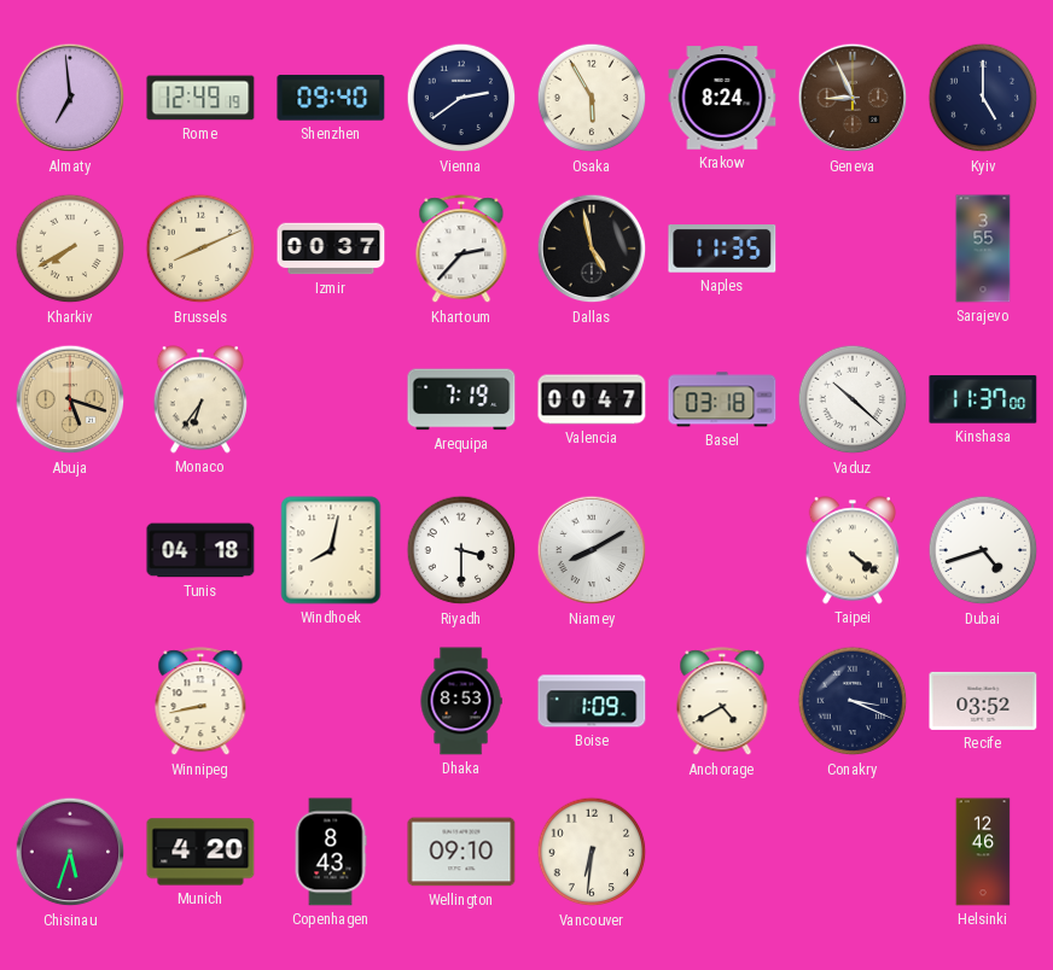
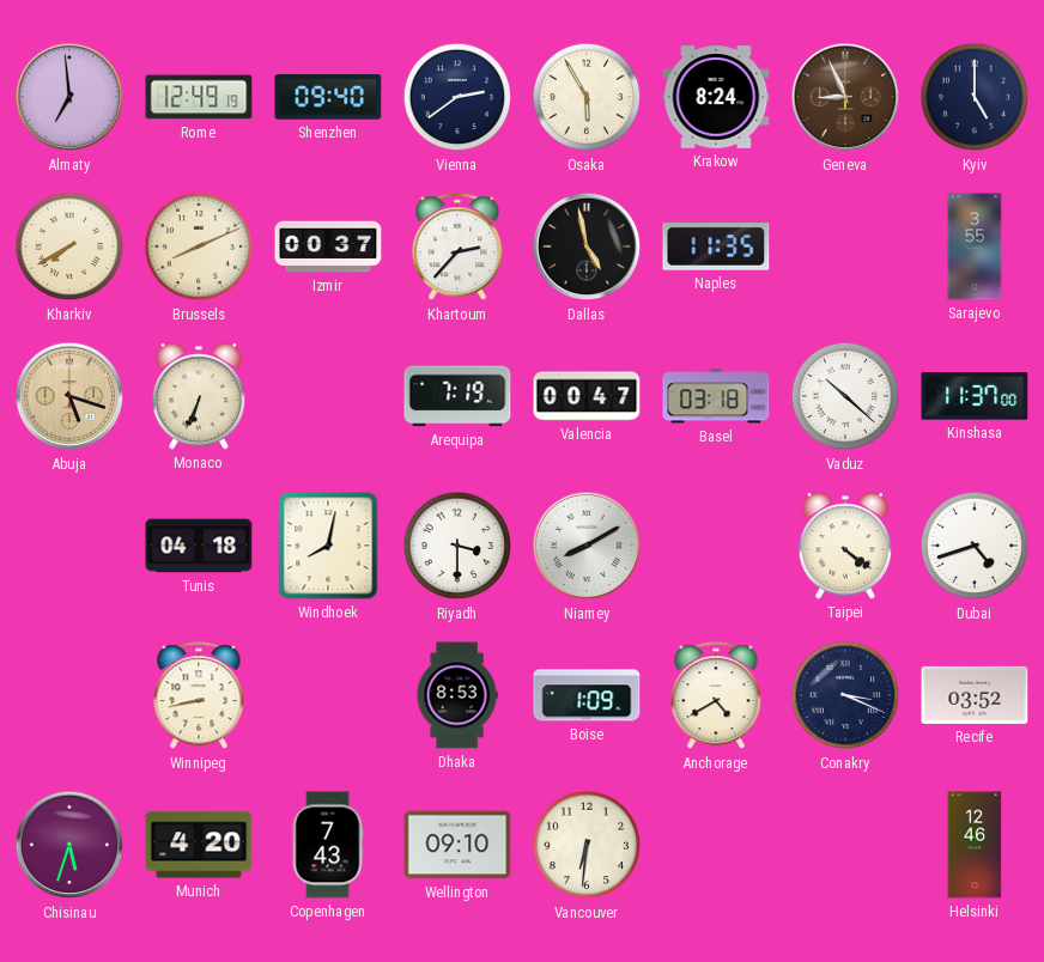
Monaco: 6:36 -> 6:34
Copenhagen: 8:43 -> 7:43
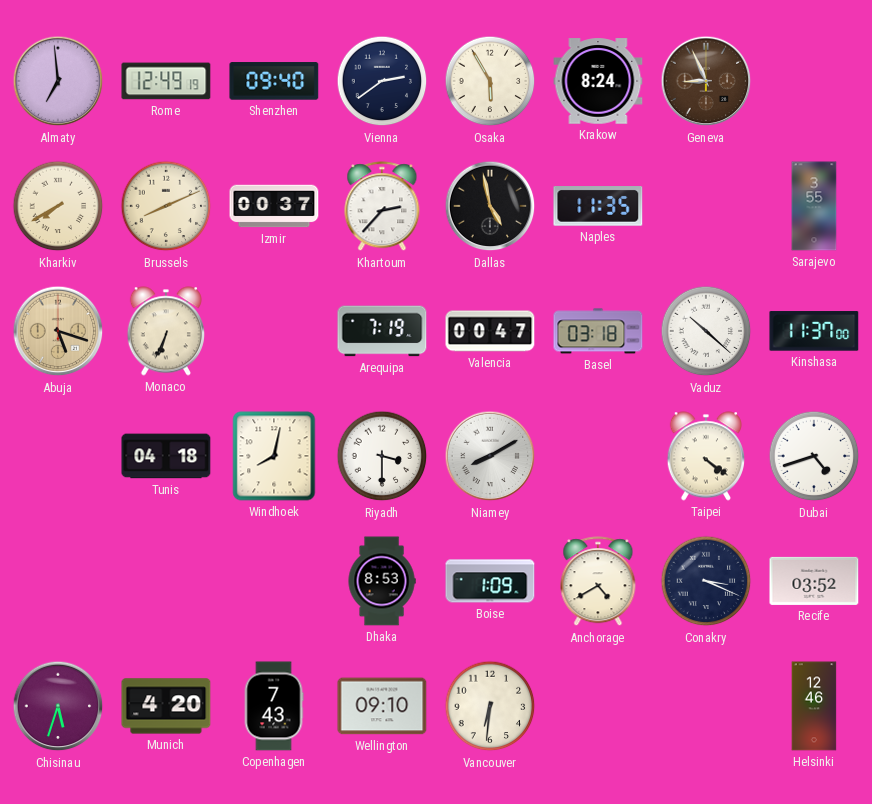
Kyiv: 5:00 -> none
Winnipeg: 8:43 -> none
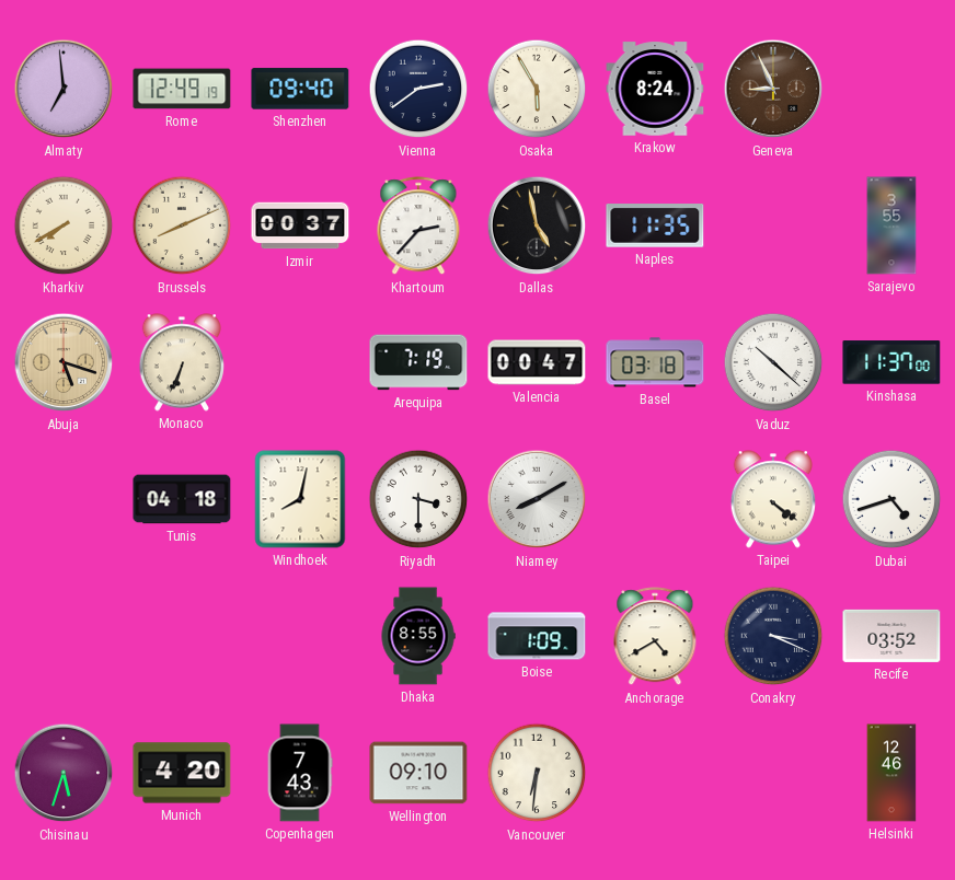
Dhaka: 8:53 -> 8:55
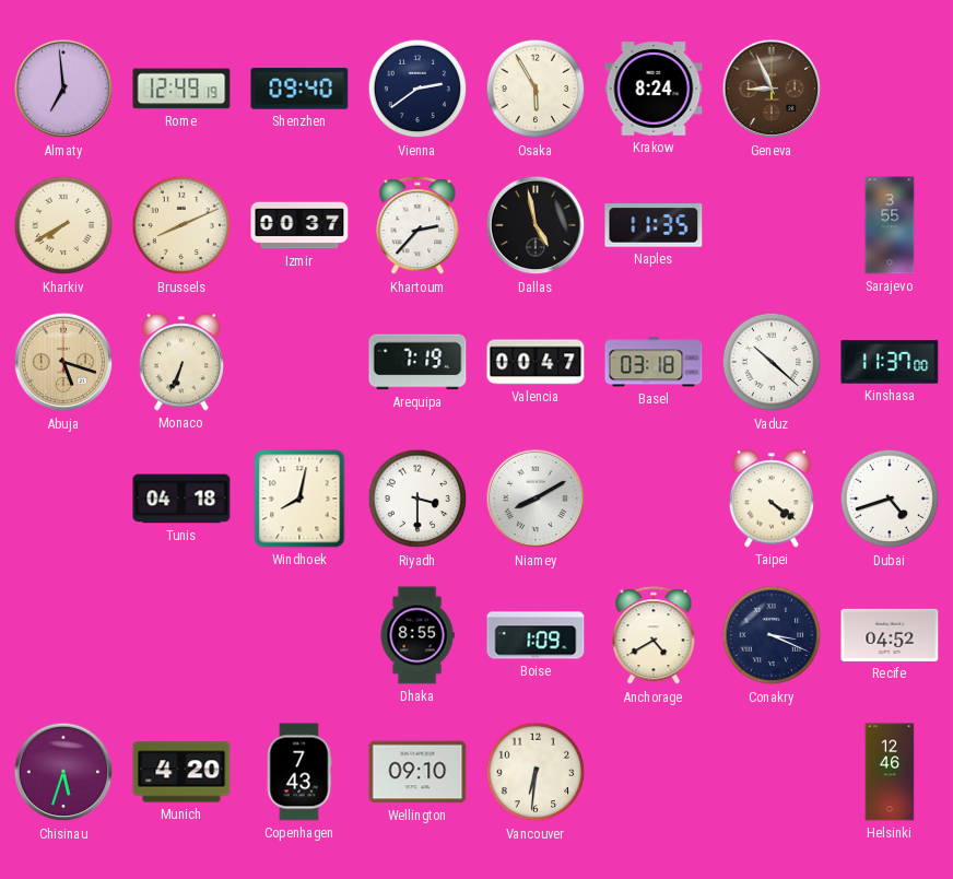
Recife: 03:52 -> 04:52
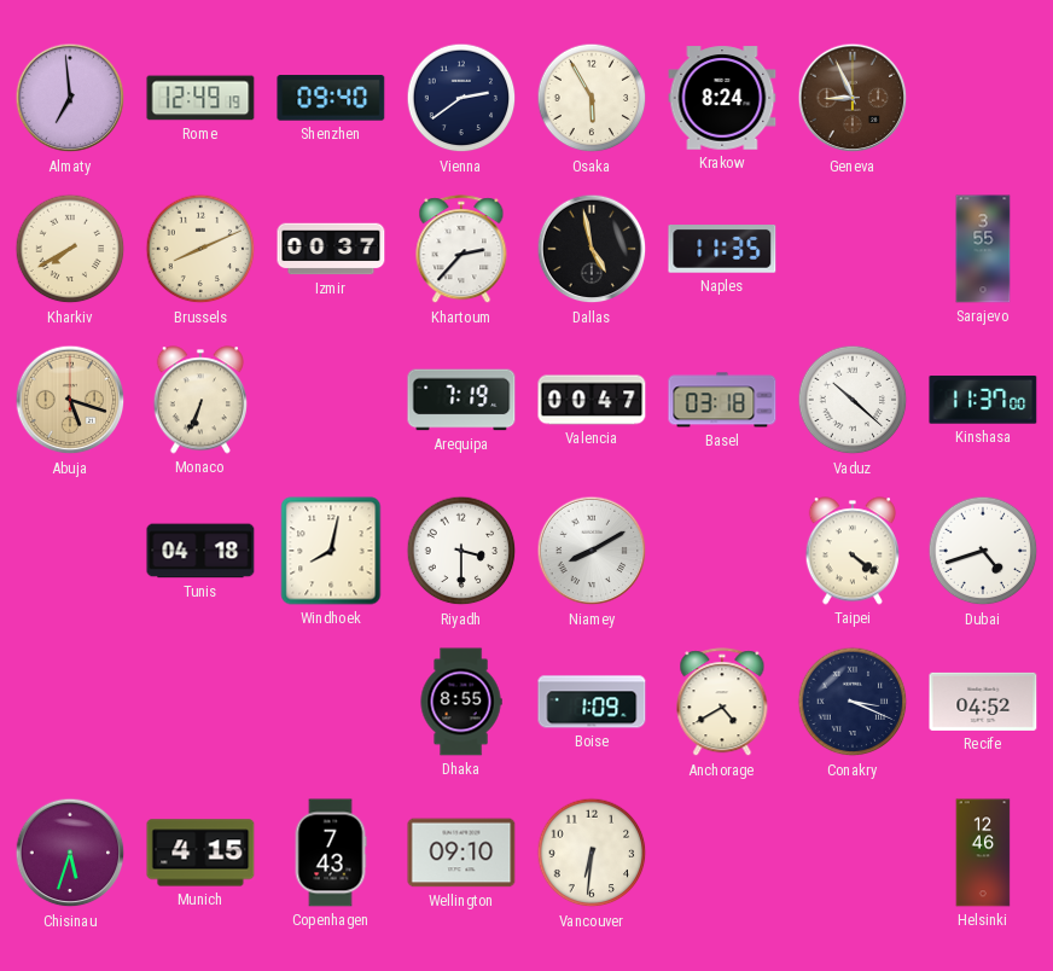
Munich: 4:20 -> 4:15
